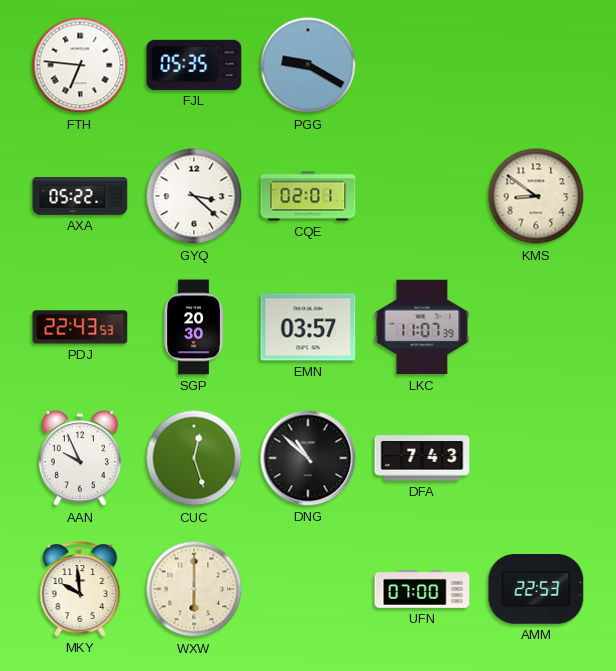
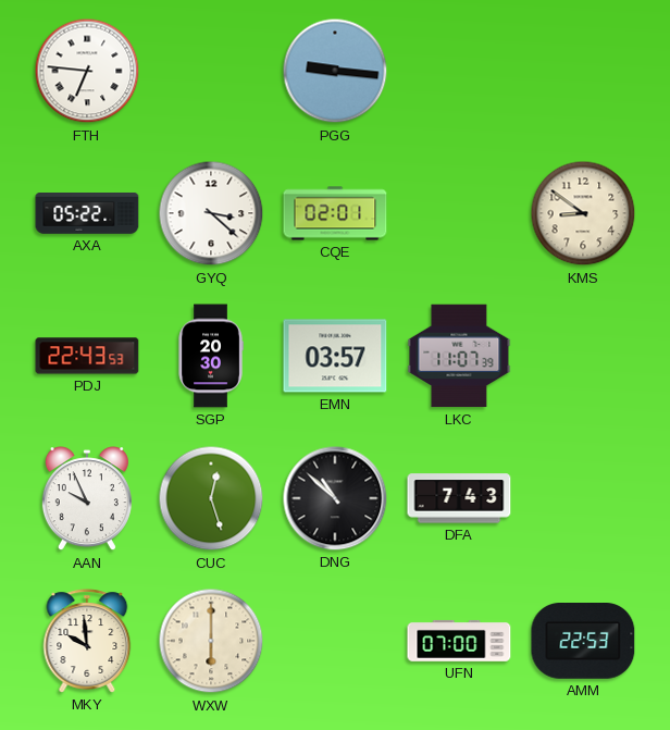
FJL: 05:35 -> none
PGG: 9:20 -> 9:16
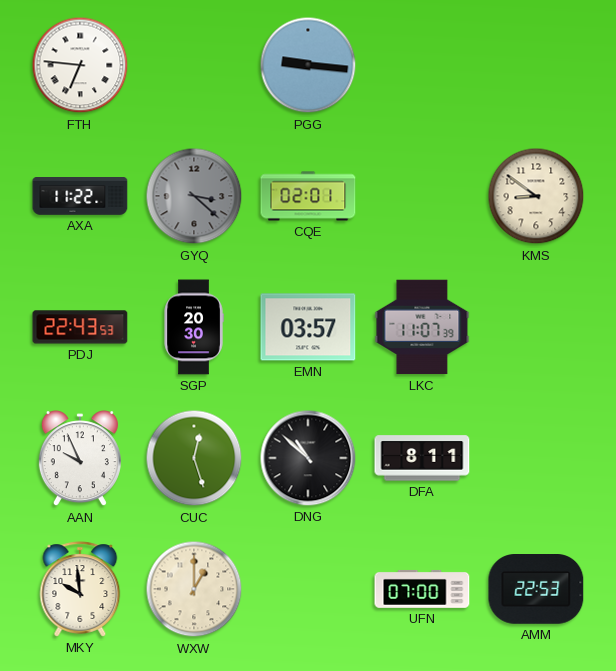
AXA: 05:22 -> 11:22
GYQ dial: white -> grey
DFA: 7:43 -> 8:11
WXW: 6:00 -> 1:00
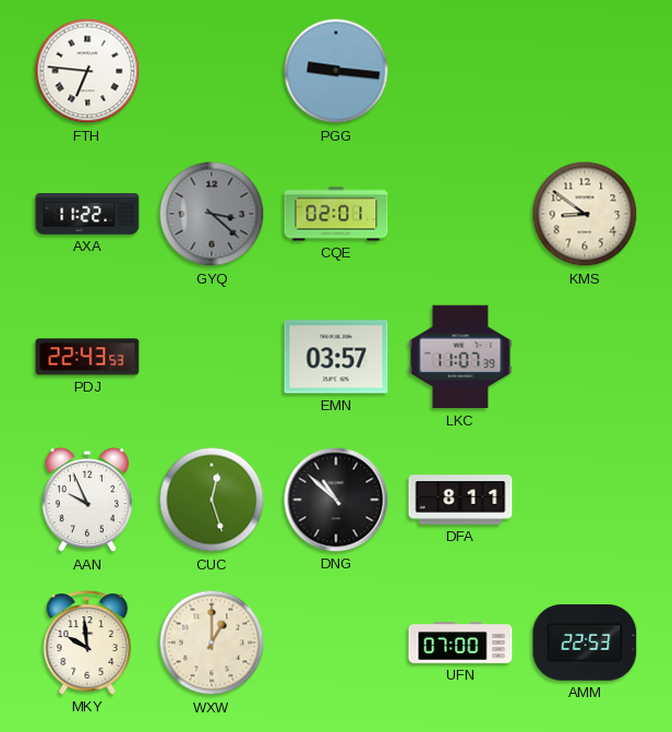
SGP: 20:30 -> none
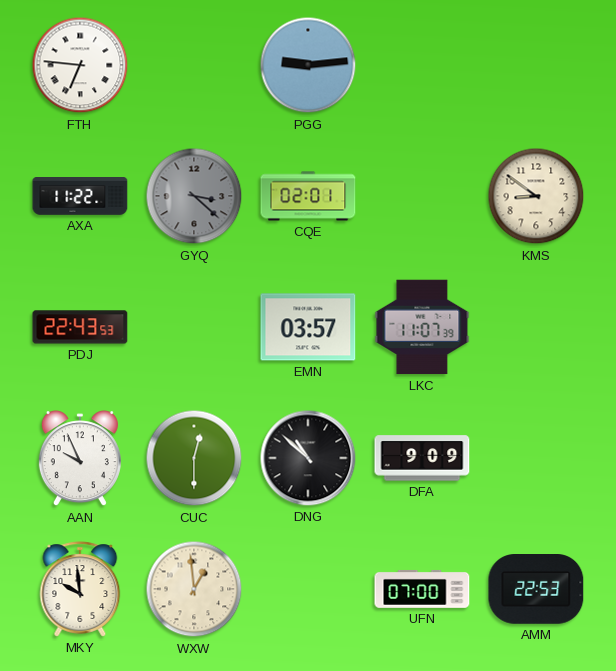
PGG: 9:16 -> 9:14
CUC: 12:27 -> 12:30
DFA: 8:11 -> 9:09
WXW: 1:00 -> 12:59
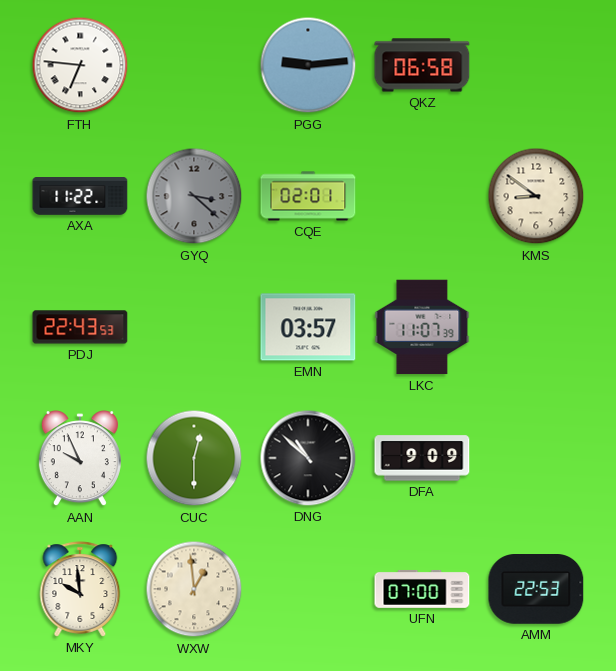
QKZ: none -> 06:58
